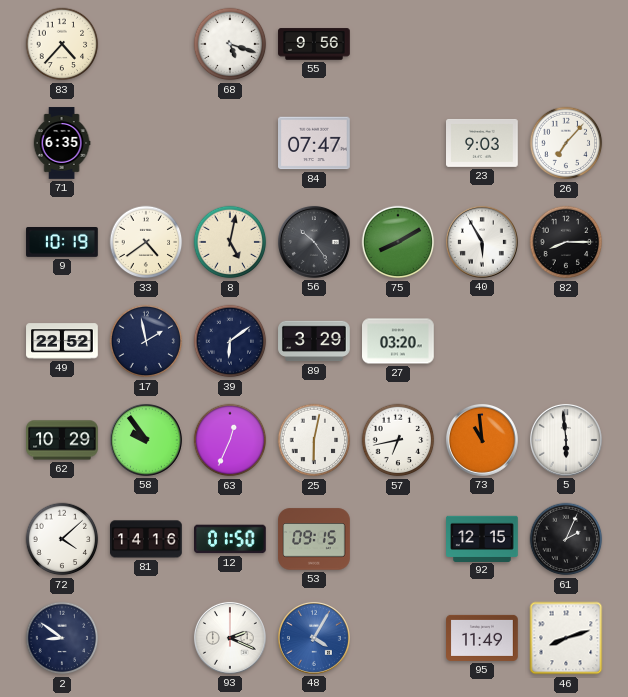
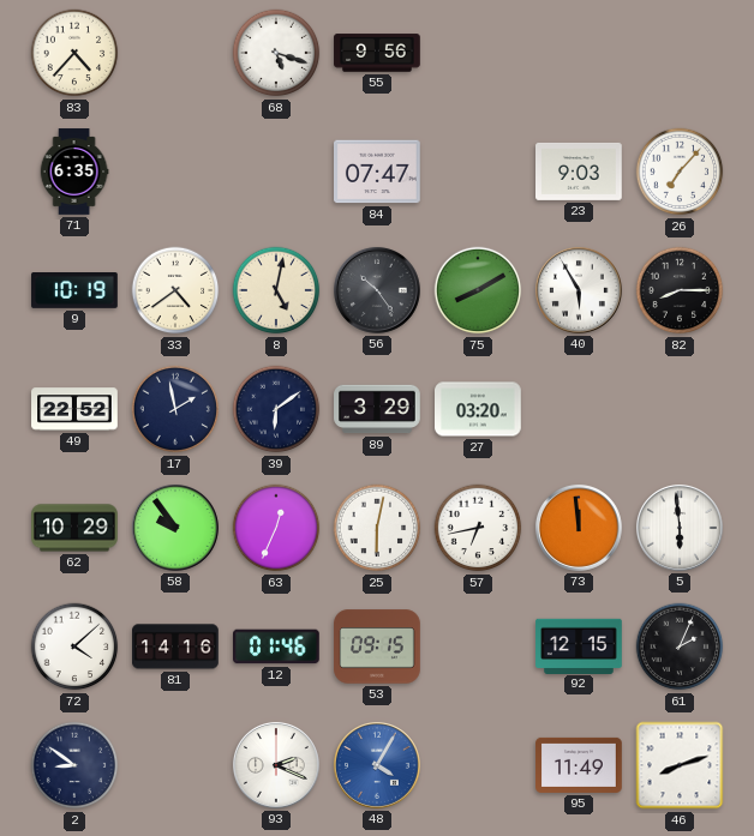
73: 10:59 -> 11:59
12: 01:50 -> 01:46
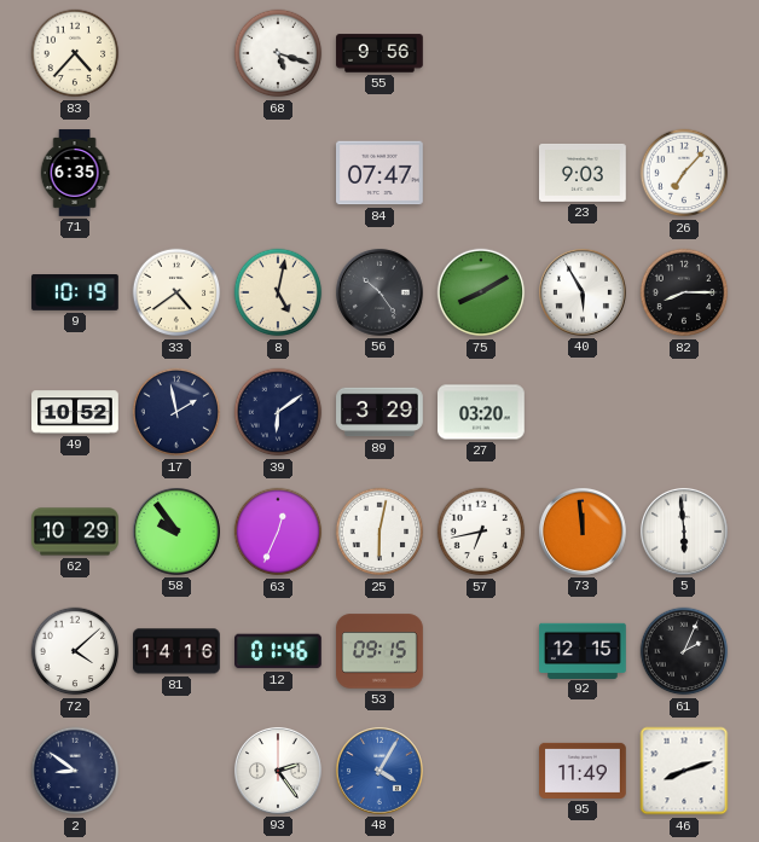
49: 22:52 -> 10:52
93: 2:19 -> 2:24
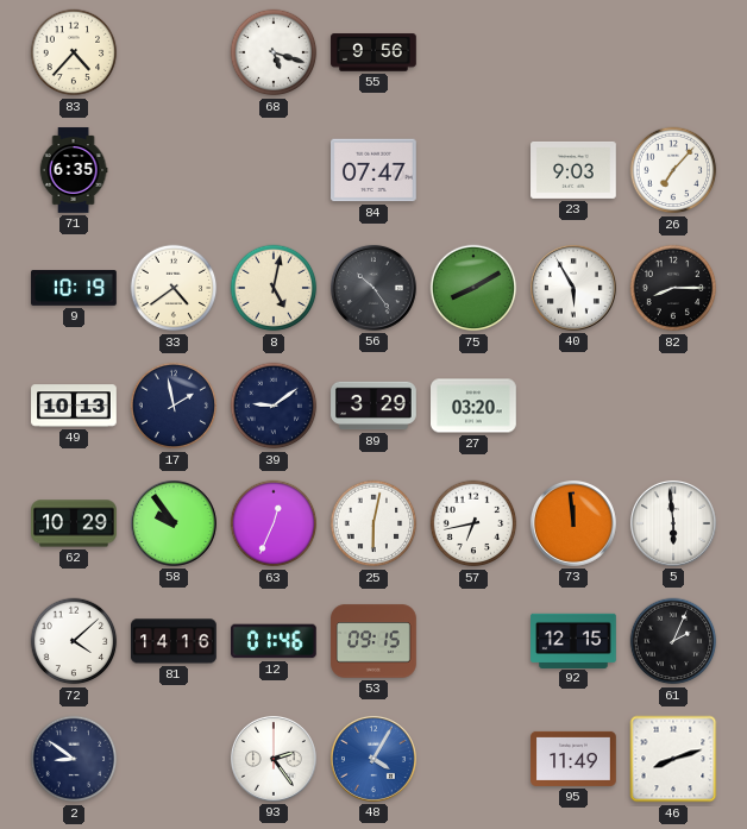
49: 10:52 -> 10:13
39: 6:09 -> 9:09
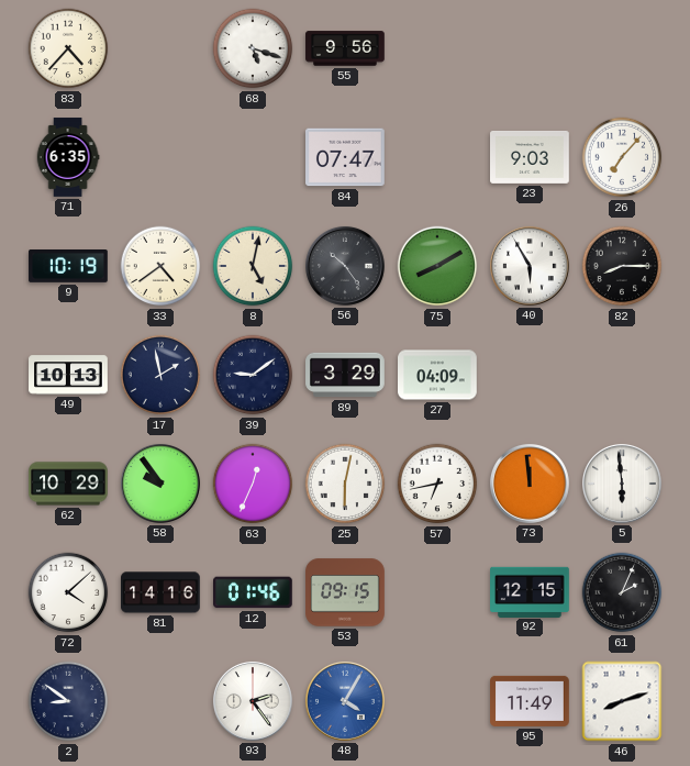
27: 03:20 -> 04:09
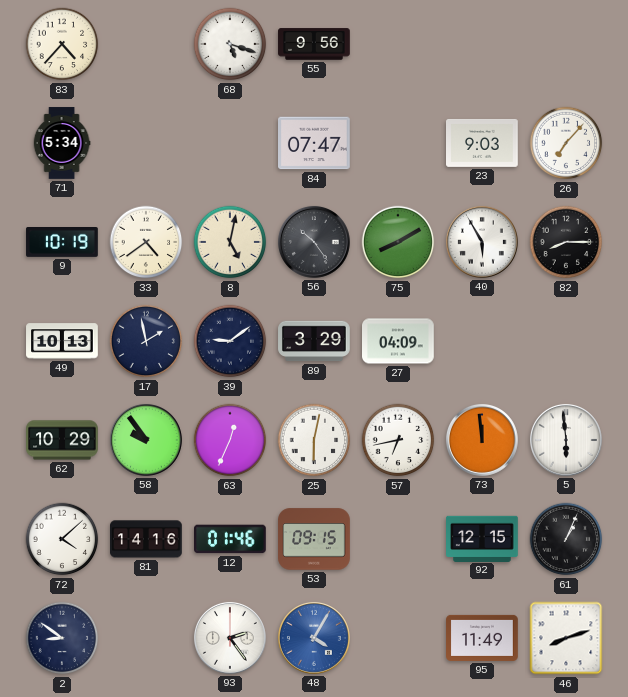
71: 6:35 -> 5:34
61: 2:04 -> 1:04
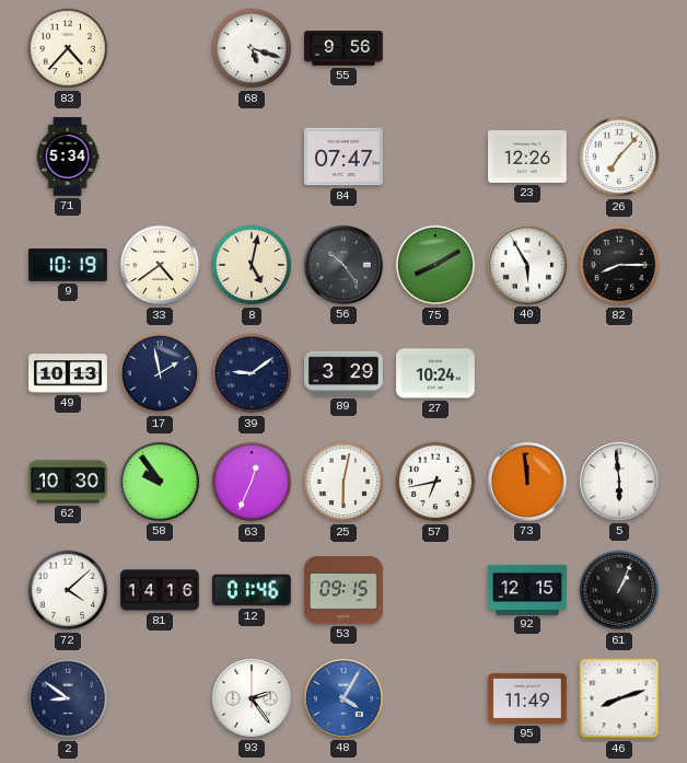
23: 9:03 -> 12:26
27: 04:09 -> 10:24
62: 10:29 -> 10:30
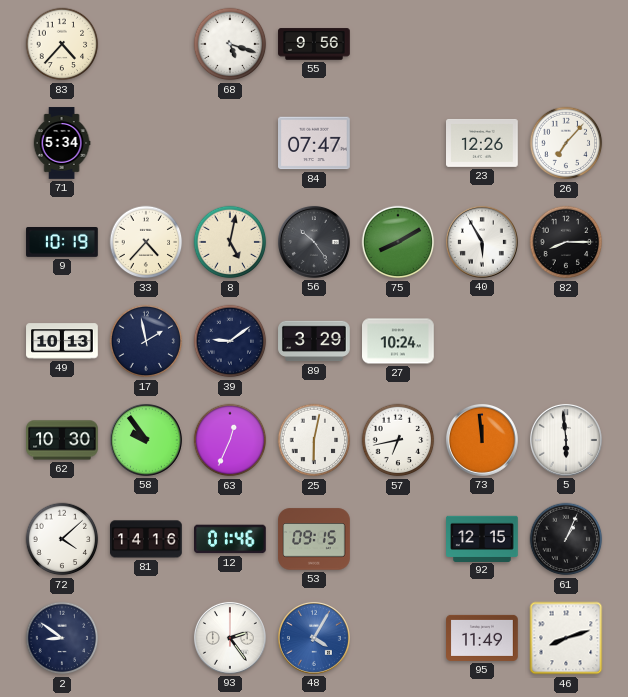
33: 4:39 -> 4:37
